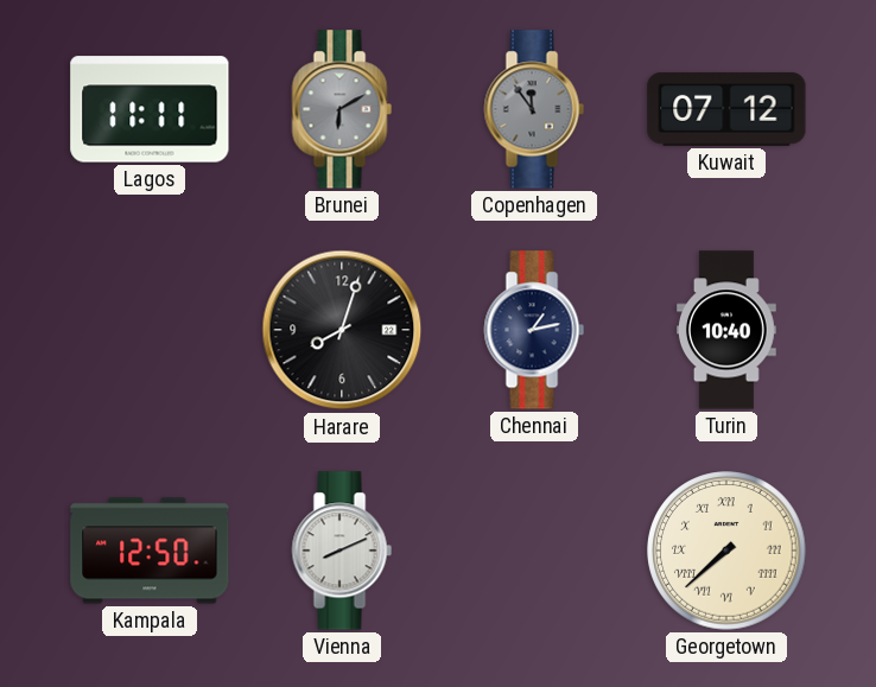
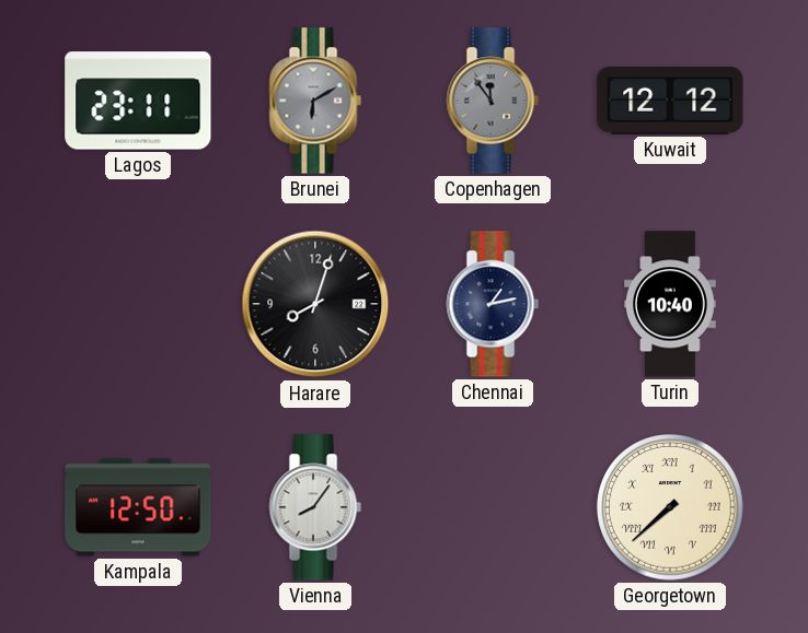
Lagos: 11:11 -> 23:11
Kuwait: 07:12 -> 12:12
Vienna: 8:11 -> 8:06
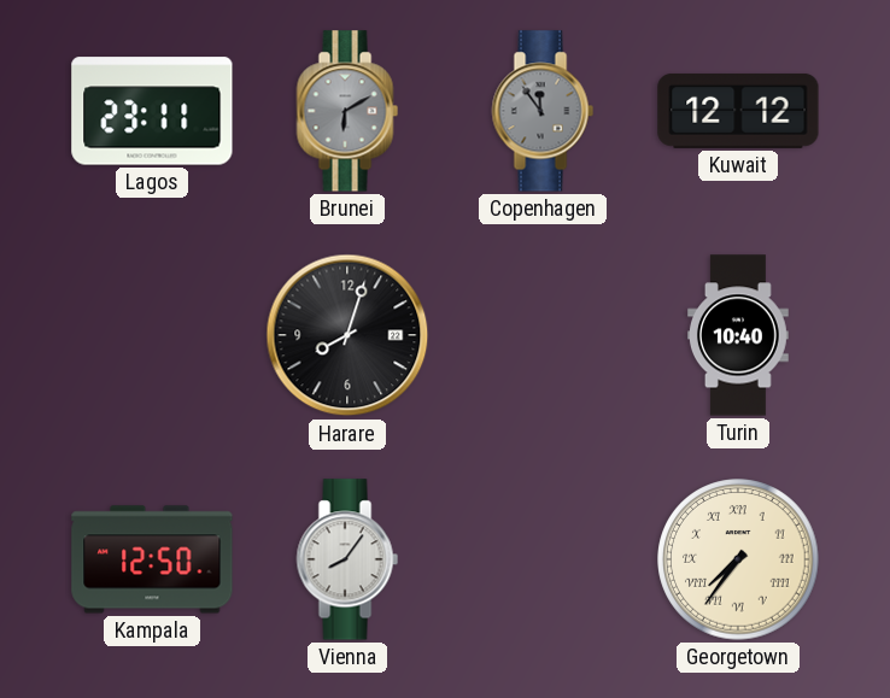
Chennai: 1:13 -> none
Georgetown: 7:38 -> 7:36
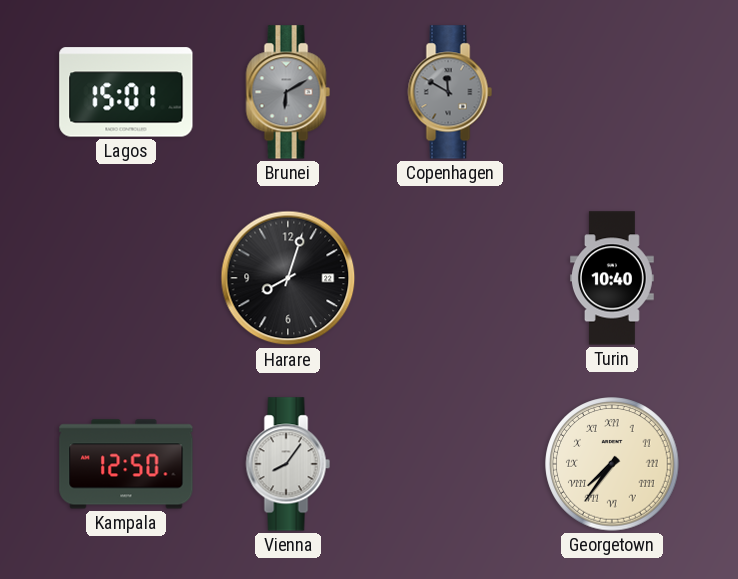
Lagos: 23:11 -> 15:01
Copenhagen: 11:54 -> 11:50
Kuwait: 12:12 -> none
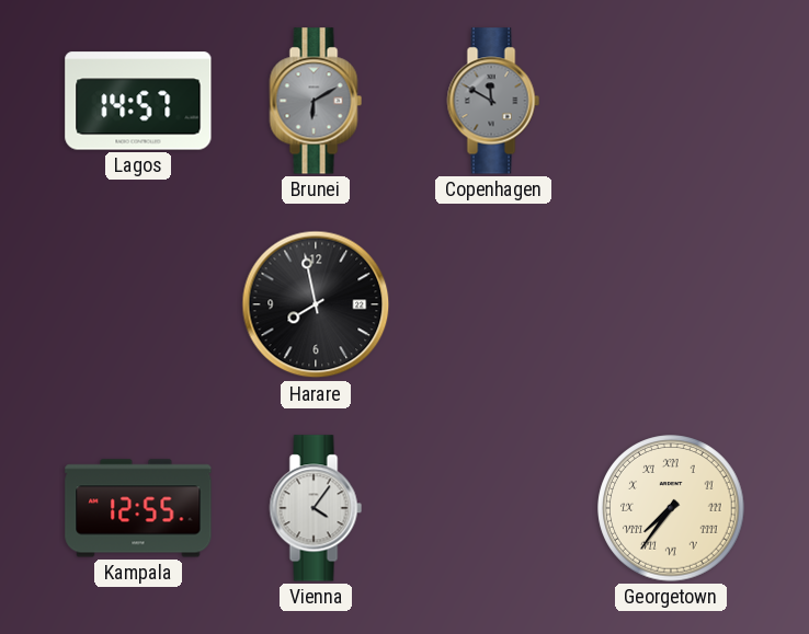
Lagos: 15:01 -> 14:57
Harare: 8:03 -> 7:58
Turin: 10:40 -> none
Kampala: 12:50 -> 12:55
Vienna: 8:06 -> 4:06
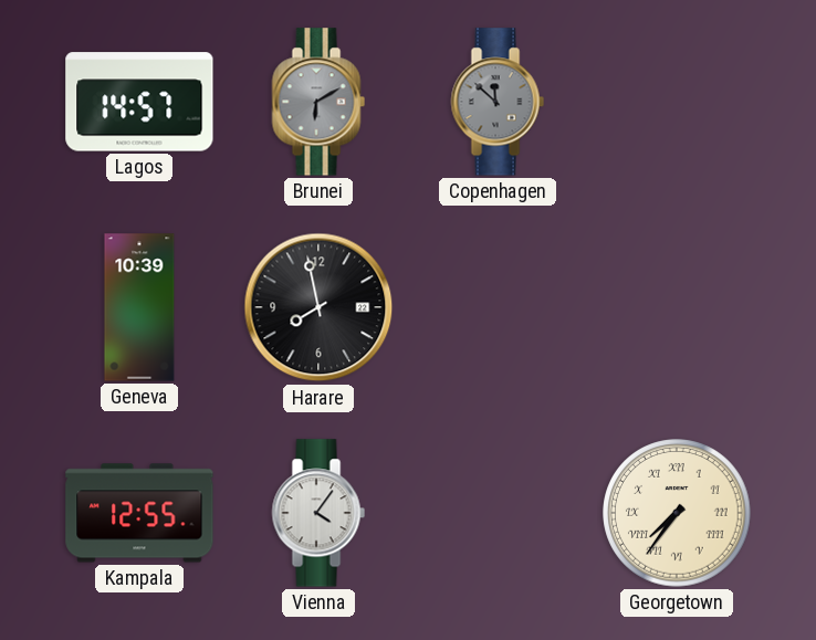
Copenhagen: 11:50 -> 11:52
Geneva: none -> 10:39
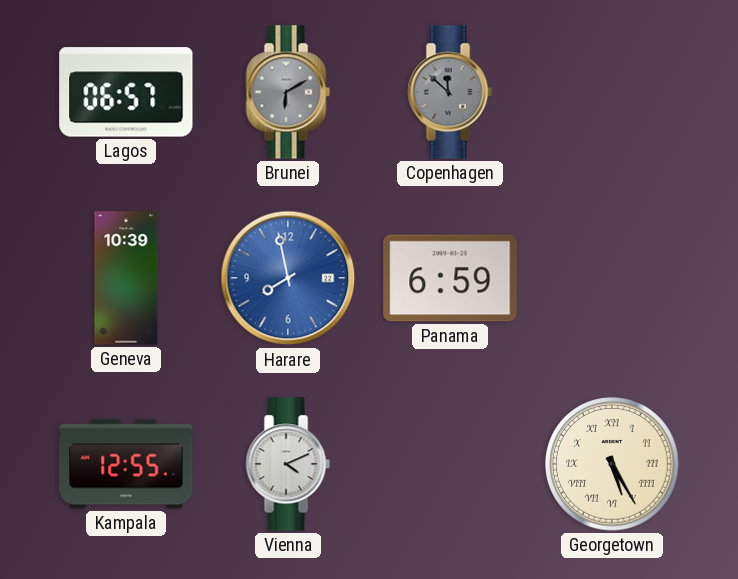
Lagos: 14:57 -> 06:57
Harare dial: black -> blue
Panama: none -> 6:59
Vienna: 4:06 -> 4:11
Georgetown: 7:36 -> 5:25
